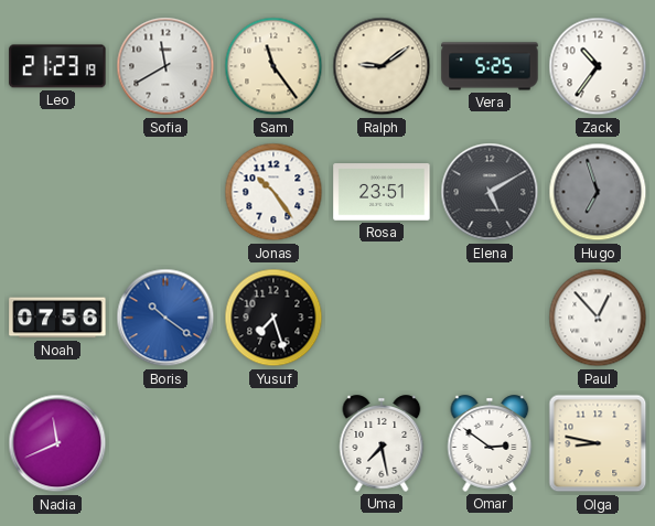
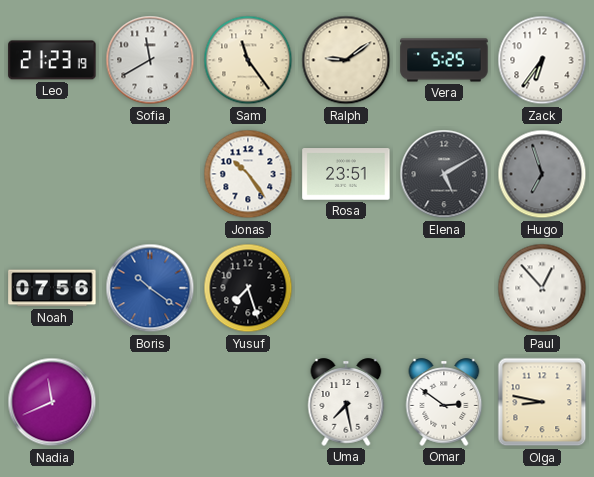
Zack: 10:36 -> 6:36
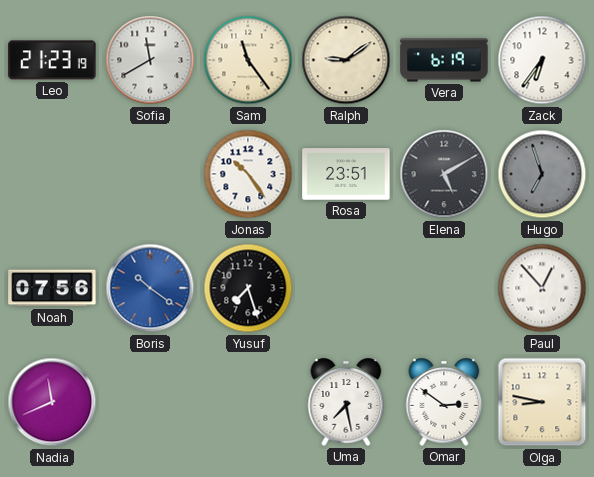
Vera: 5:25 -> 6:19
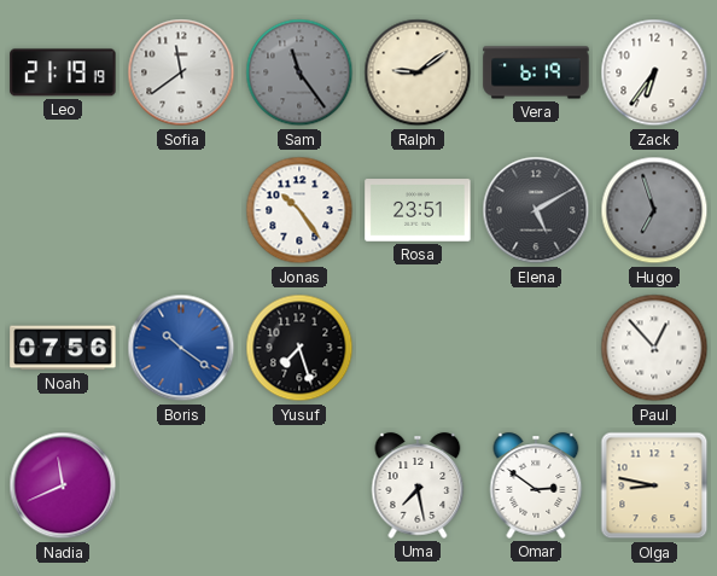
Leo: 21:23 -> 21:19
Sofia: 11:40 -> 11:39
Sam dial: cream -> grey
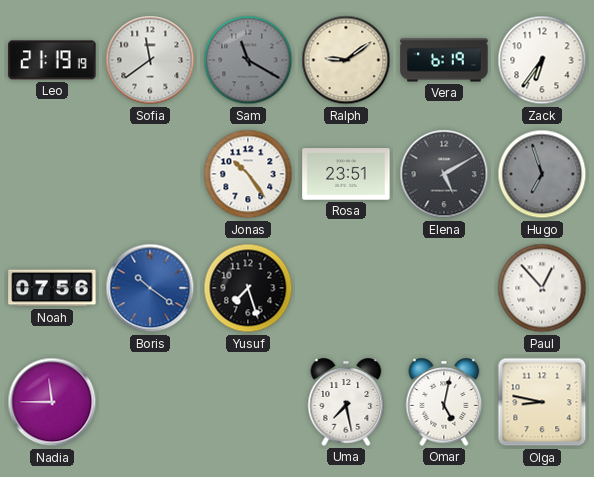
Sam: 11:24 -> 11:20
Nadia: 11:41 -> 11:45
Omar: 2:51 -> 5:02
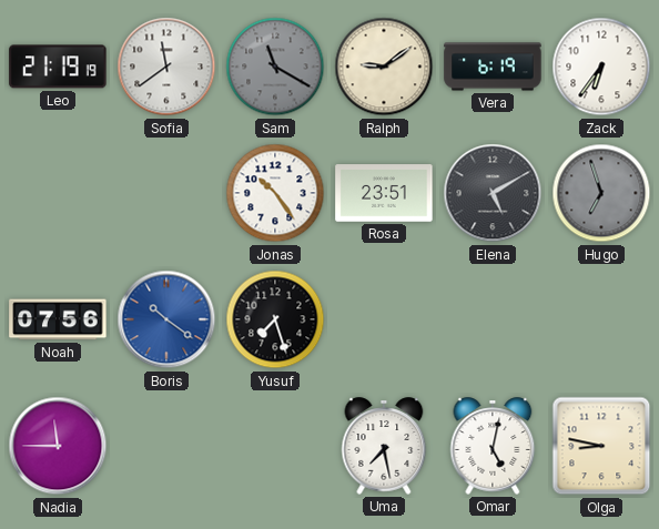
Paul: 12:53 -> none
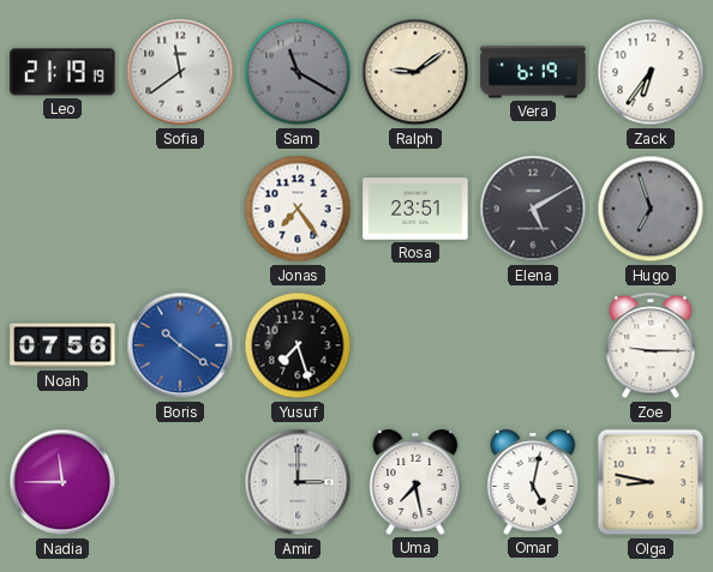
Jonas: 10:24 -> 7:24
Zoe: none -> 9:15
Amir: none -> 3:00
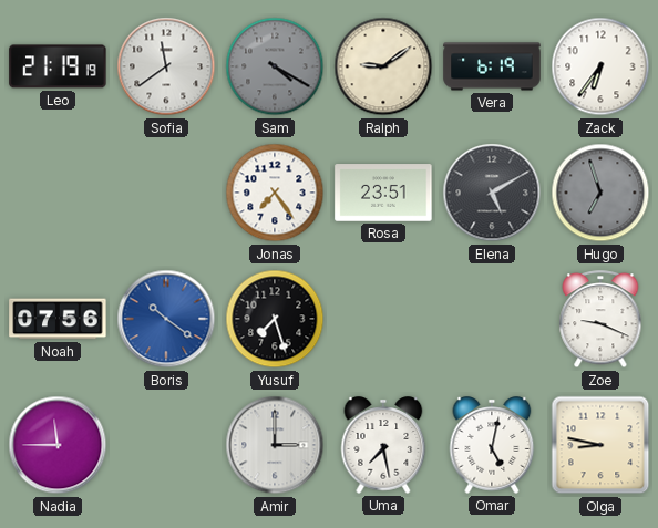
Sam: 11:20 -> 4:20
Zoe: 9:15 -> 9:19
